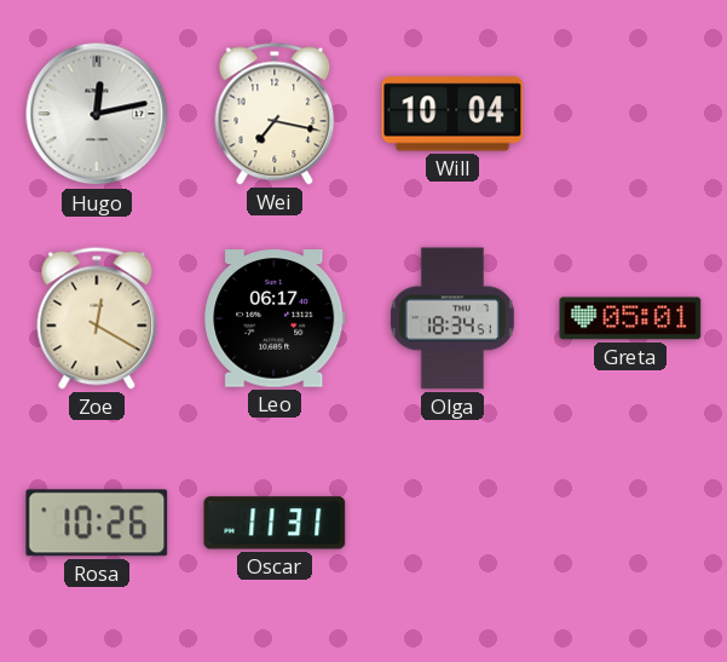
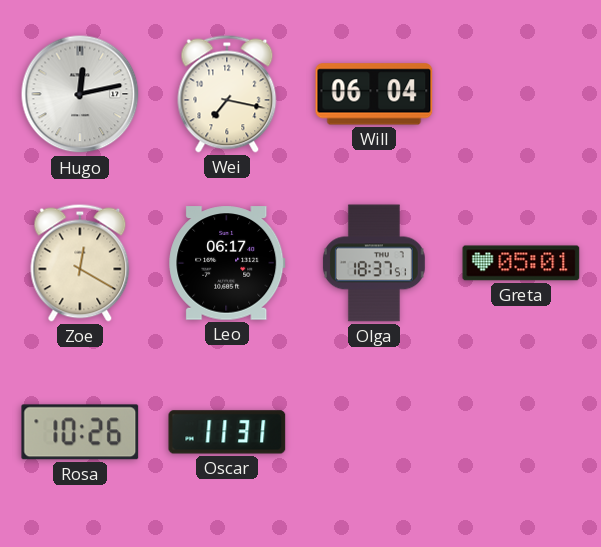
Will: 10:04 -> 06:04
Olga: 18:34 -> 18:37
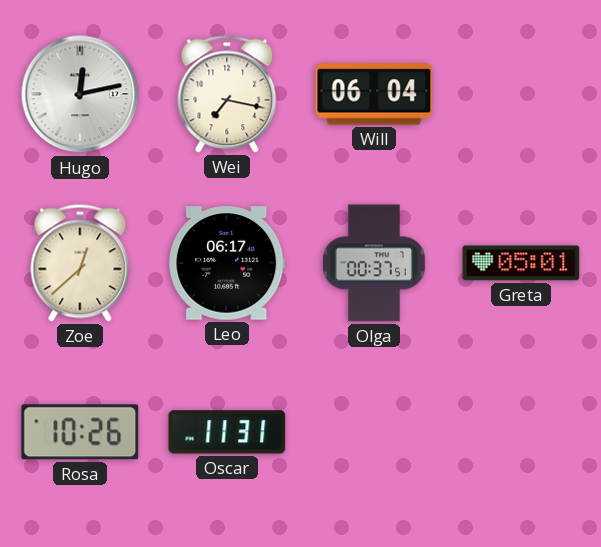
Zoe: 12:20 -> 12:38
Olga: 18:37 -> 00:37
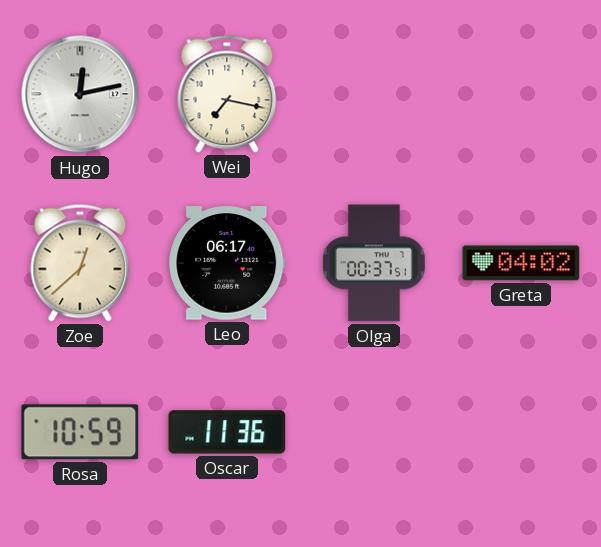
Will: 06:04 -> none
Greta: 05:01 -> 04:02
Rosa: 10:26 -> 10:59
Oscar: 11:31 -> 11:36
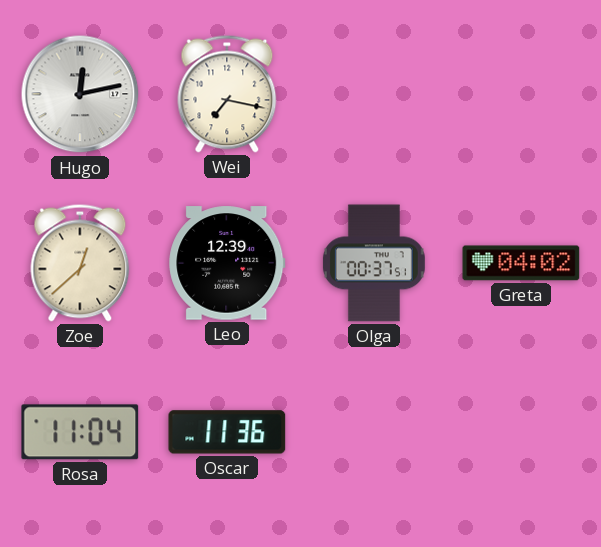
Leo: 06:17 -> 12:39
Rosa: 10:59 -> 11:04
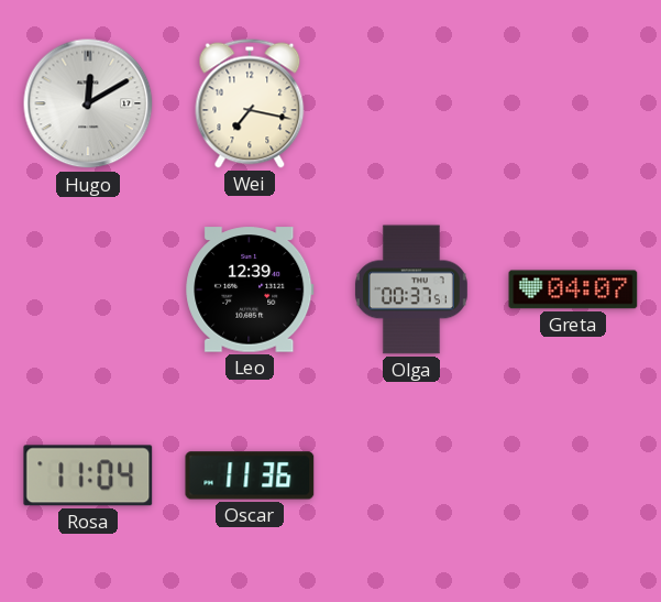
Hugo: 12:13 -> 12:10
Zoe: 12:38 -> none
Greta: 04:02 -> 04:07
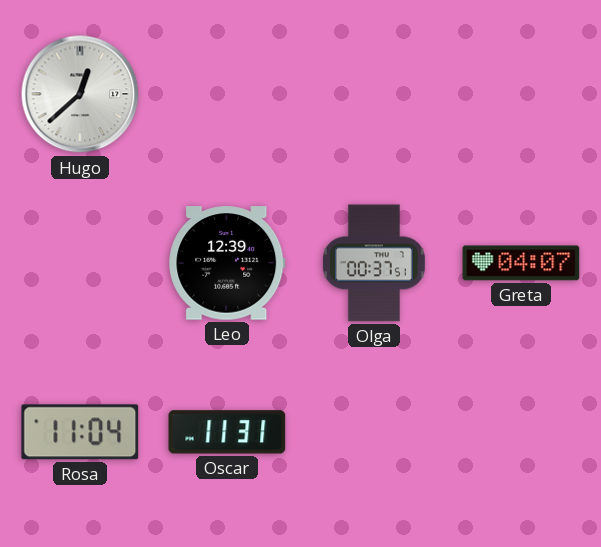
Hugo: 12:10 -> 12:38
Wei: 7:17 -> none
Oscar: 11:36 -> 11:31
